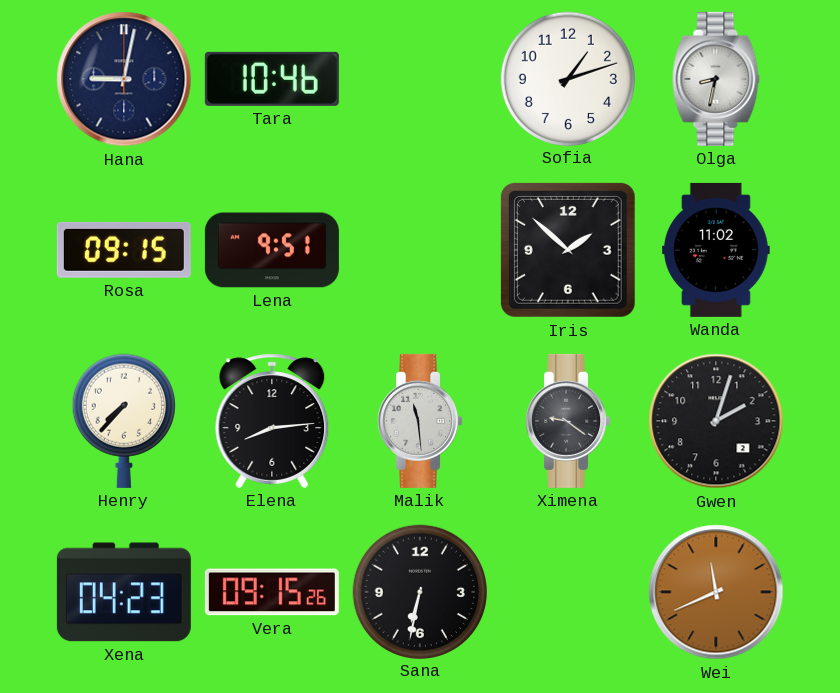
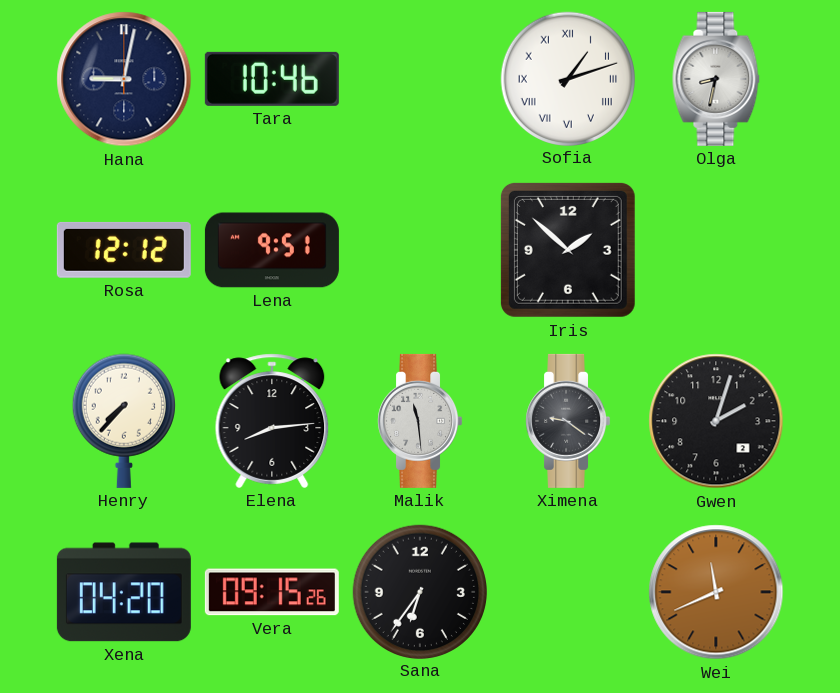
Sofia numerals: Arabic -> Roman
Rosa: 09:15 -> 12:12
Wanda: 11:02 -> none
Xena: 04:23 -> 04:20
Sana: 6:32 -> 6:36
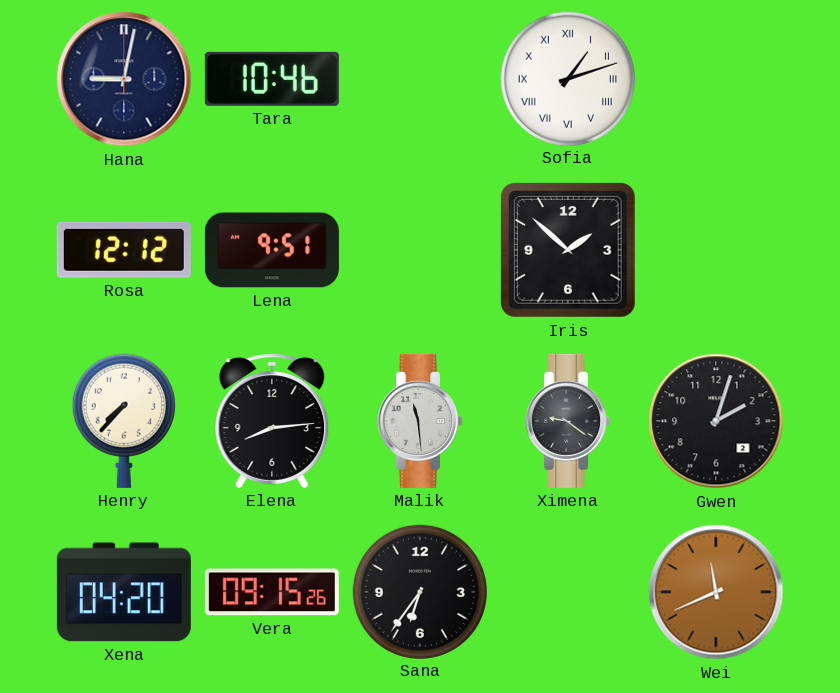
Olga: 8:32 -> none
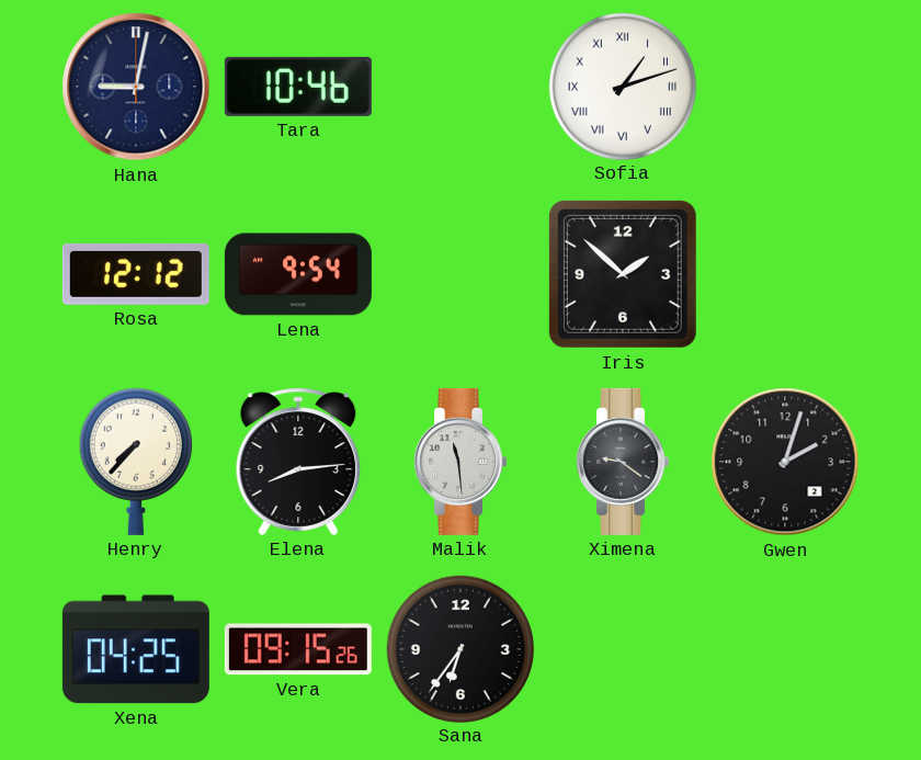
Lena: 9:51 -> 9:54
Xena: 04:20 -> 04:25
Wei: 11:41 -> none
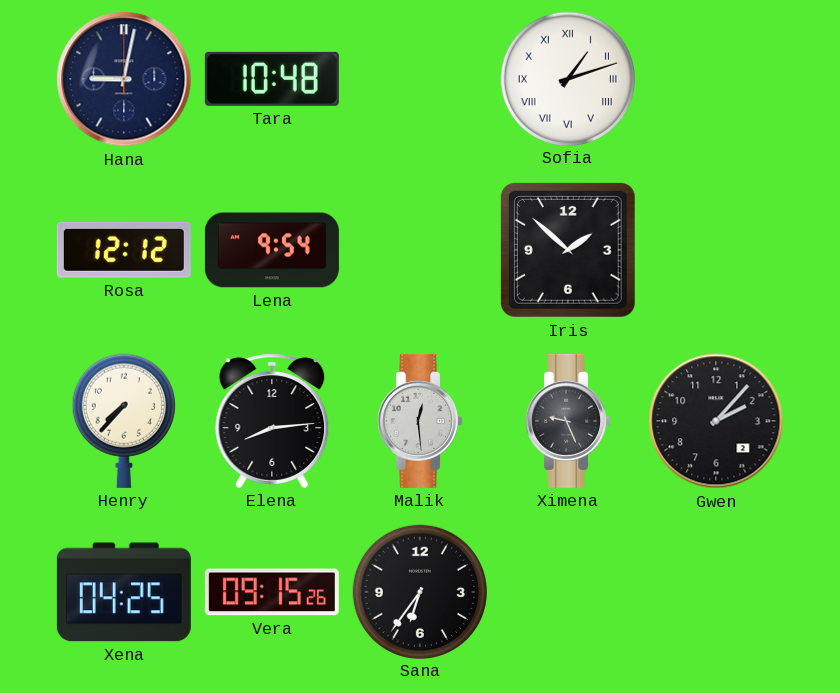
Tara: 10:46 -> 10:48
Malik: 11:29 -> 12:29
Ximena: 9:21 -> 9:26
Gwen: 2:03 -> 2:07
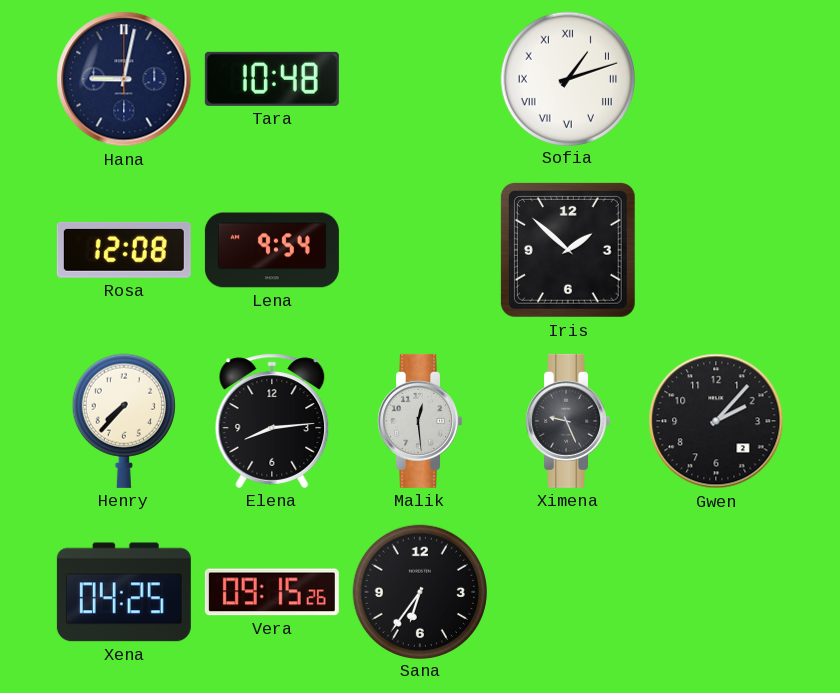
Rosa: 12:12 -> 12:08
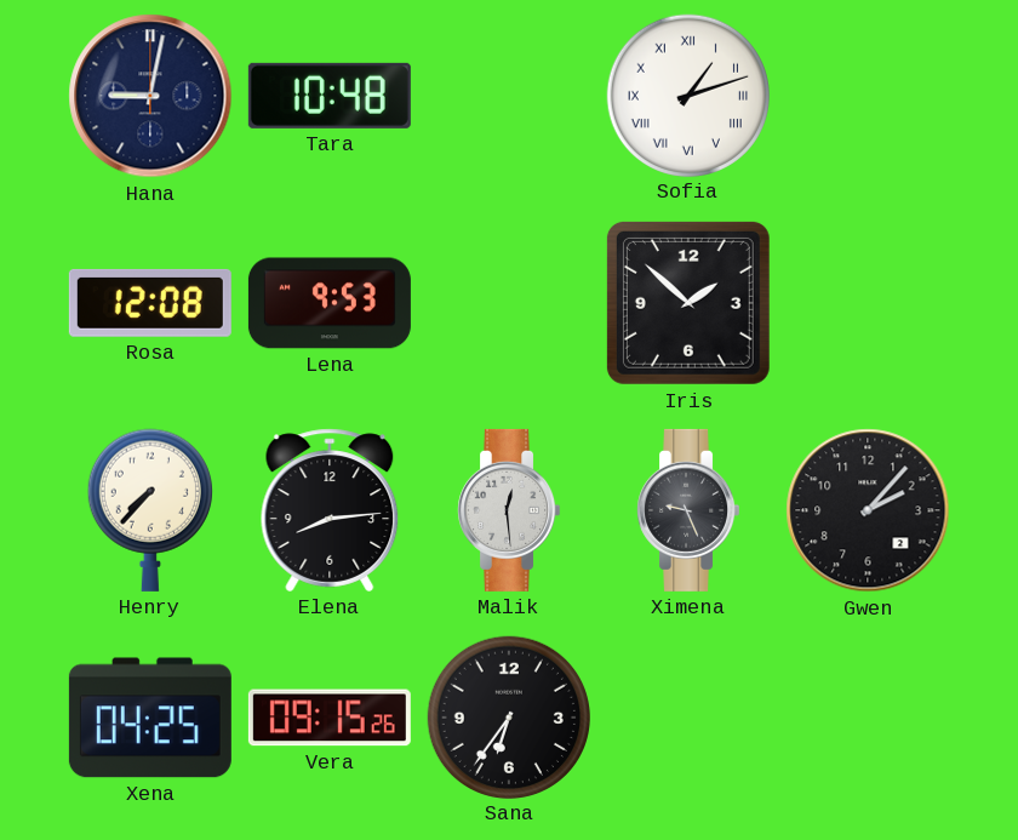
Lena: 9:54 -> 9:53
